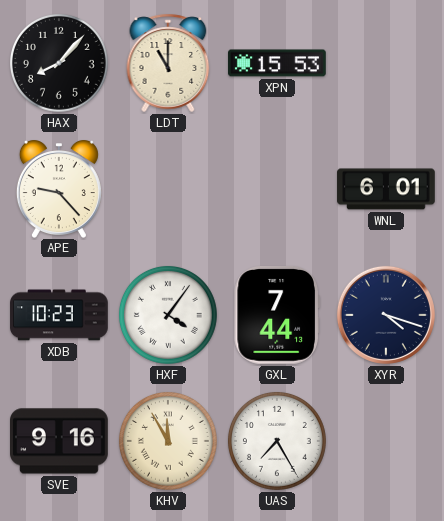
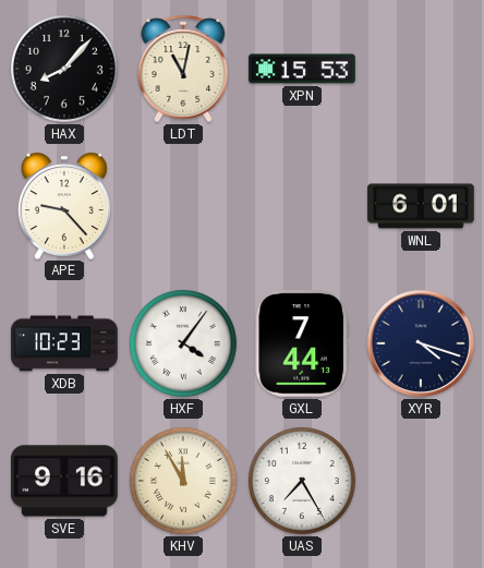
LDT: 11:00 -> 11:02
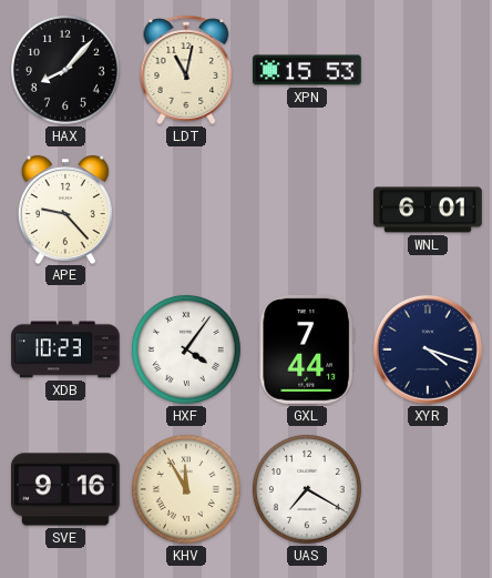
UAS: 7:25 -> 7:20
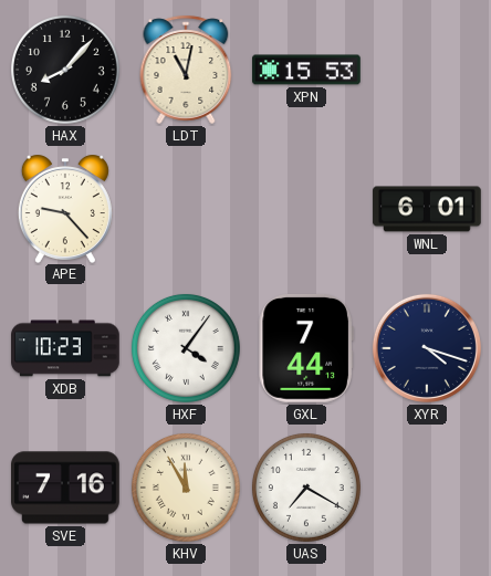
SVE: 9:16 -> 7:16
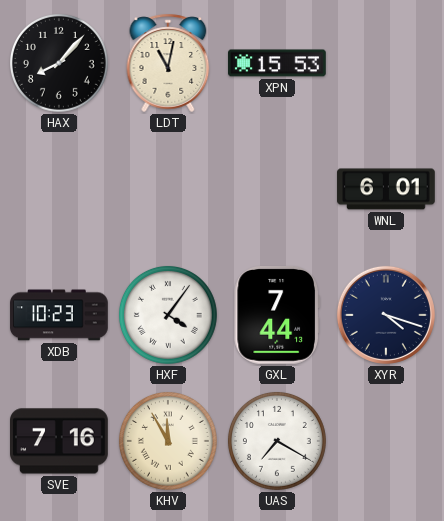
APE: 9:23 -> none
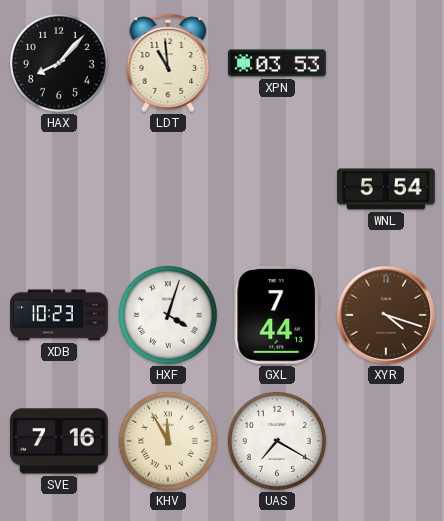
LDT: 11:02 -> 10:59
XPN: 15:53 -> 03:53
WNL: 6:01 -> 5:54
HXF: 4:06 -> 4:03
XYR dial: navy -> brown
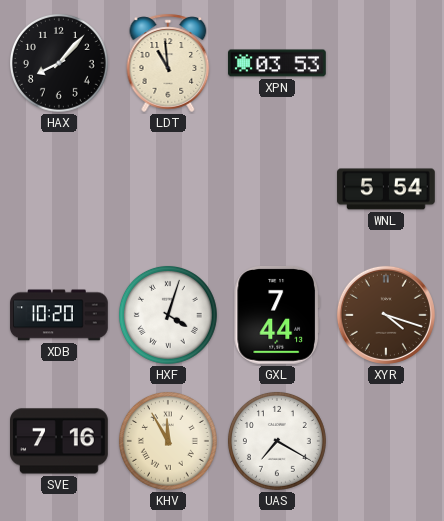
XDB: 10:23 -> 10:20
